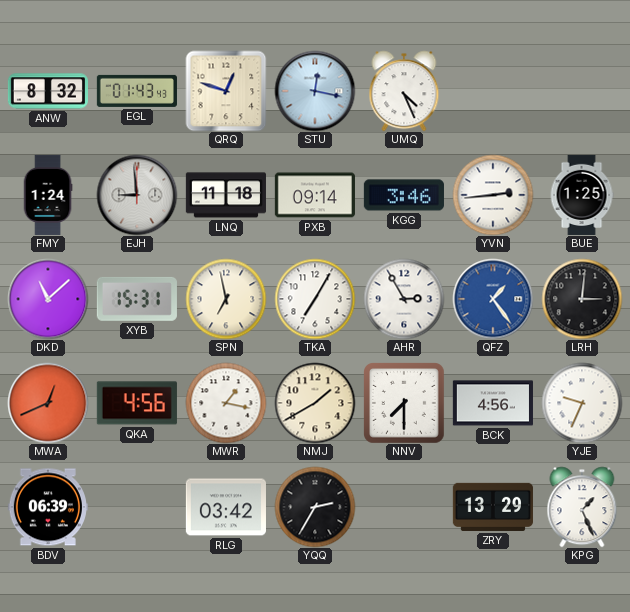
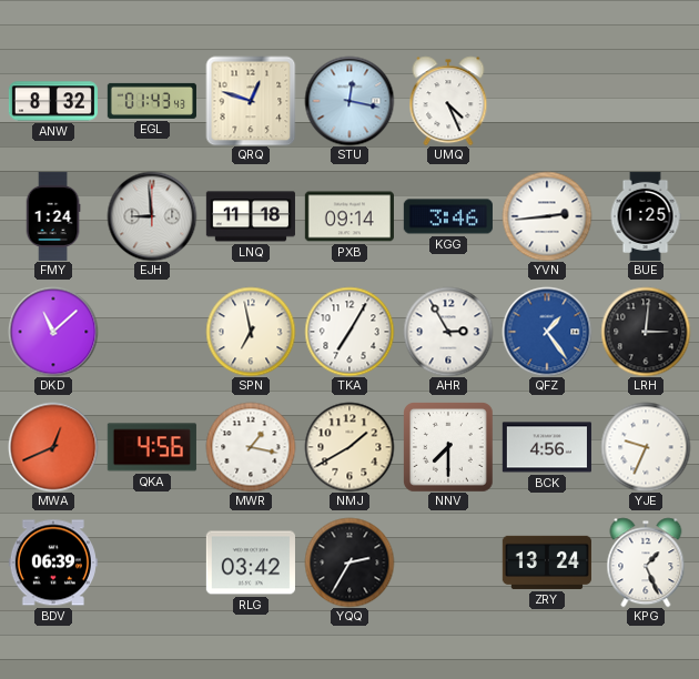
XYB: 15:31 -> none
ZRY: 13:29 -> 13:24
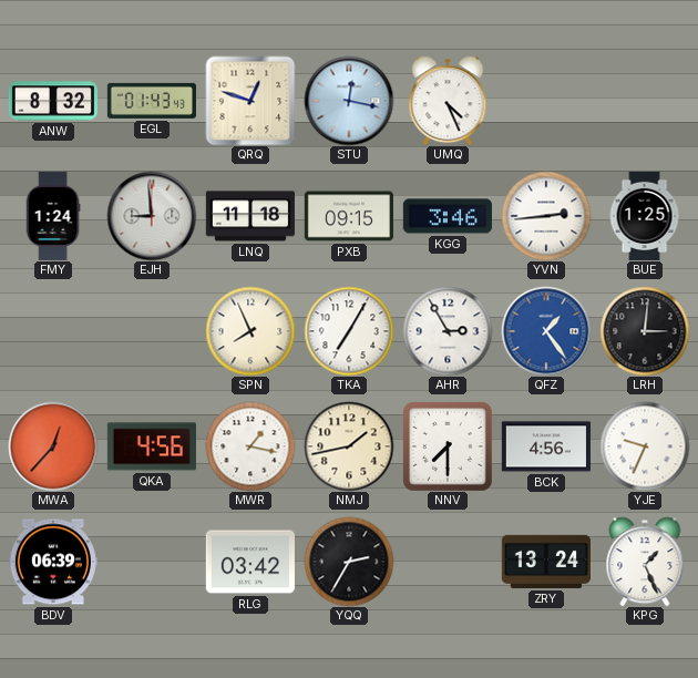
PXB: 09:14 -> 09:15
DKD: 11:08 -> none
SPN: 6:58 -> 7:56
MWA: 12:41 -> 12:37
NMJ: 1:40 -> 1:43
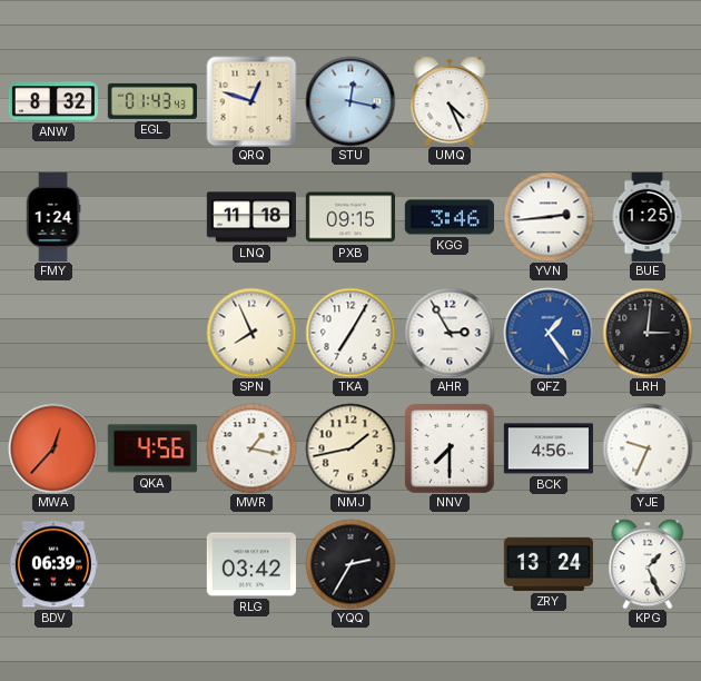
EJH: 8:59 -> none
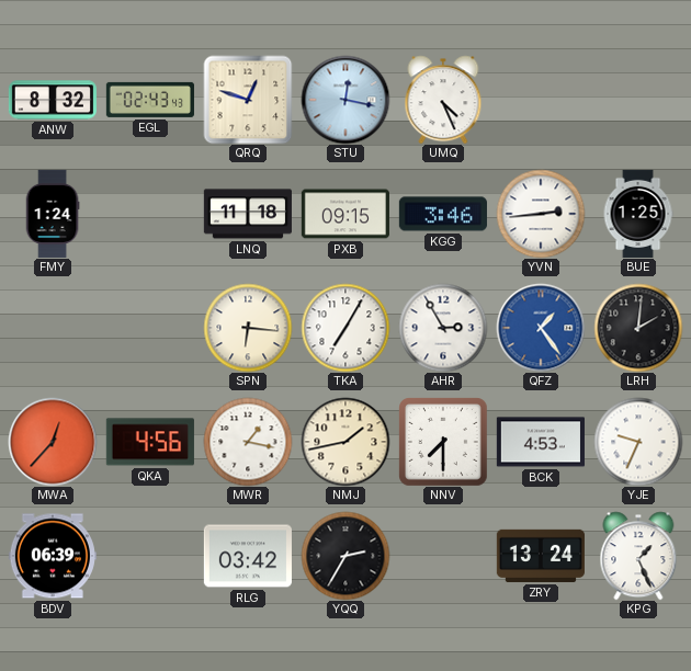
EGL: 01:43 -> 02:43
SPN: 7:56 -> 6:16
LRH: 3:01 -> 2:01
BCK: 4:56 -> 4:53
